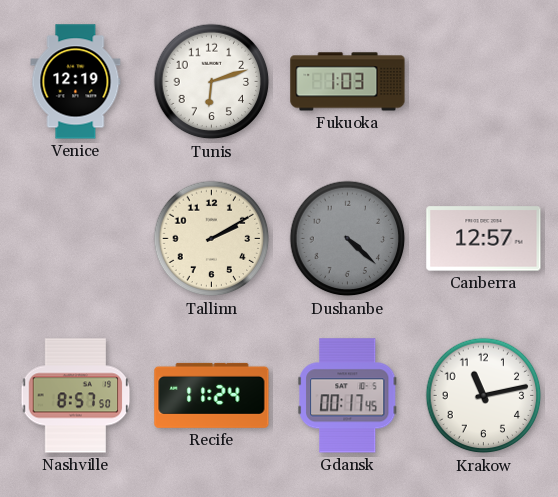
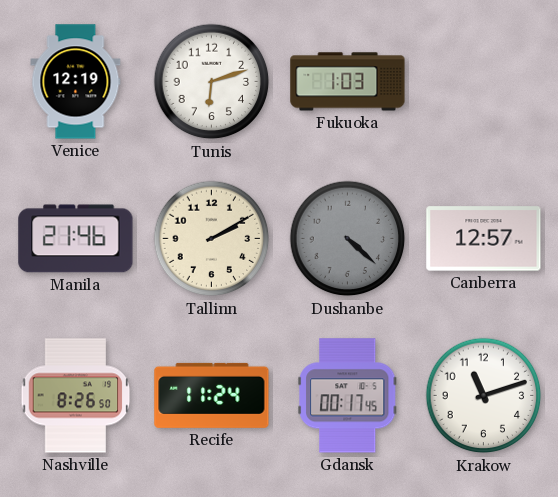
Manila: none -> 21:46
Nashville: 8:57 -> 8:26
Krakow: 11:13 -> 11:12
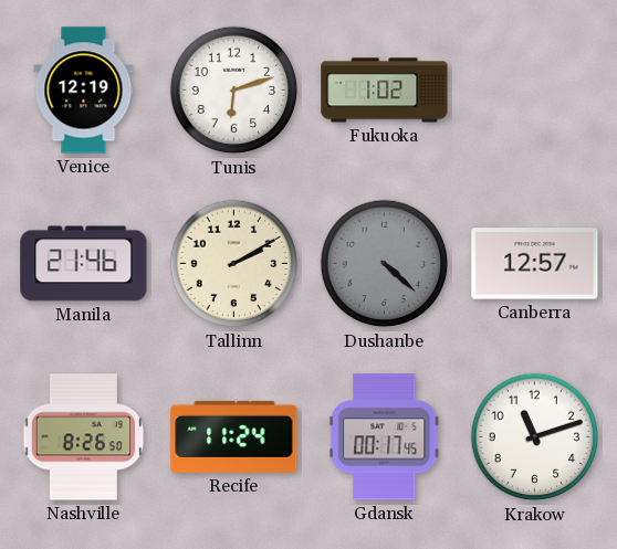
Fukuoka: 1:03 -> 1:02
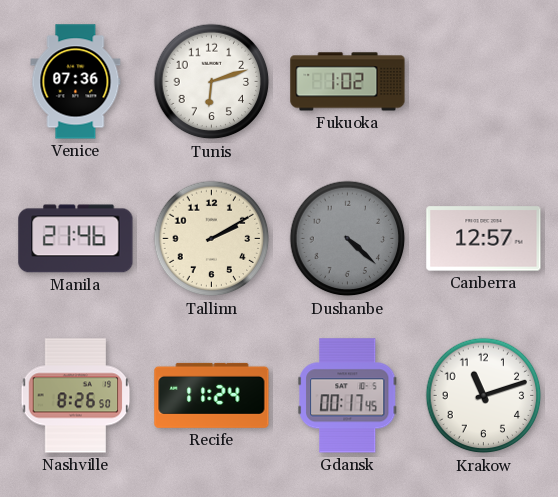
Venice: 12:19 -> 07:36
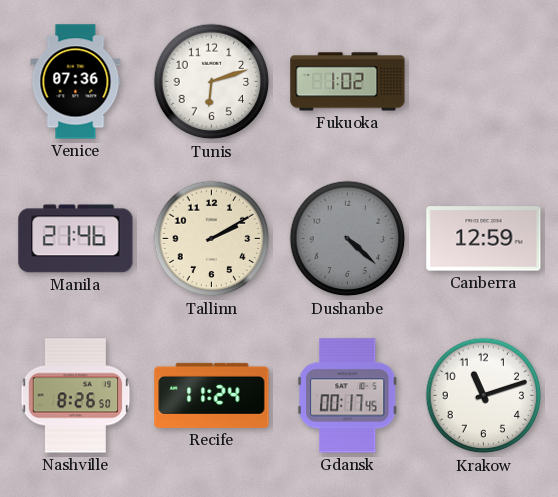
Canberra: 12:57 -> 12:59
